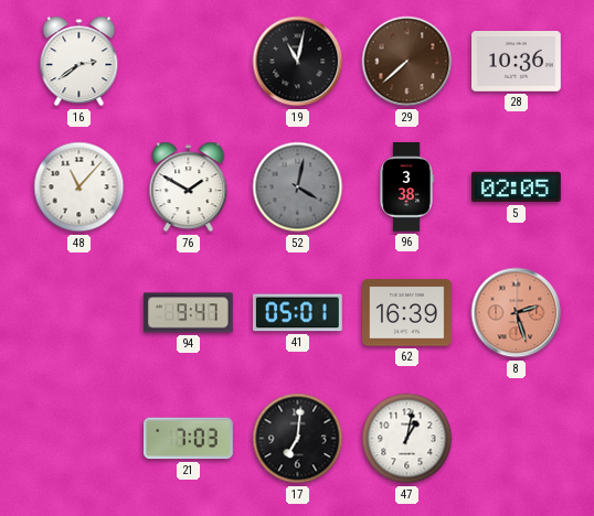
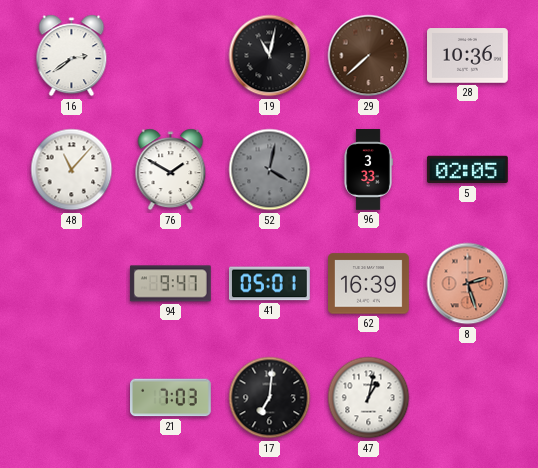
96: 3:38 -> 3:33
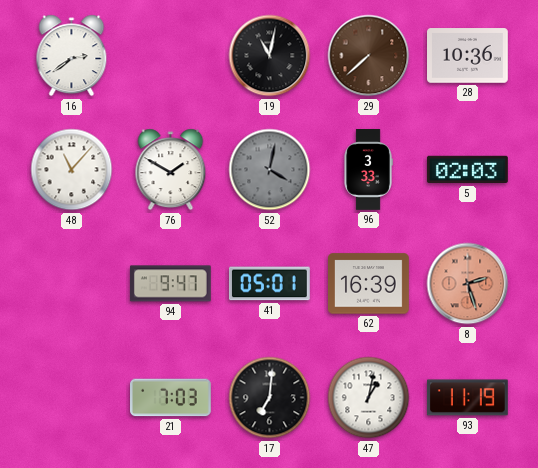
5: 02:05 -> 02:03
93: none -> 11:19
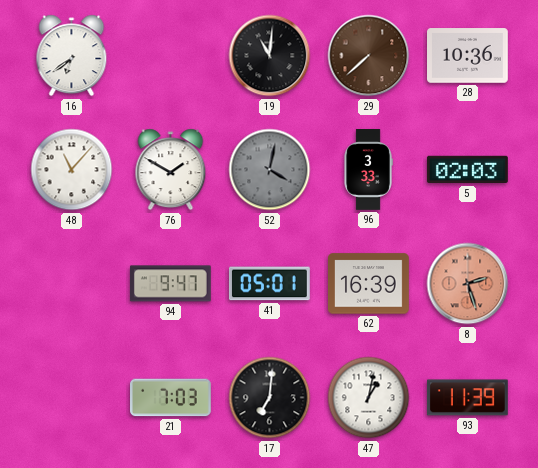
16: 2:39 -> 6:39
19: 11:02 -> 11:01
93: 11:19 -> 11:39
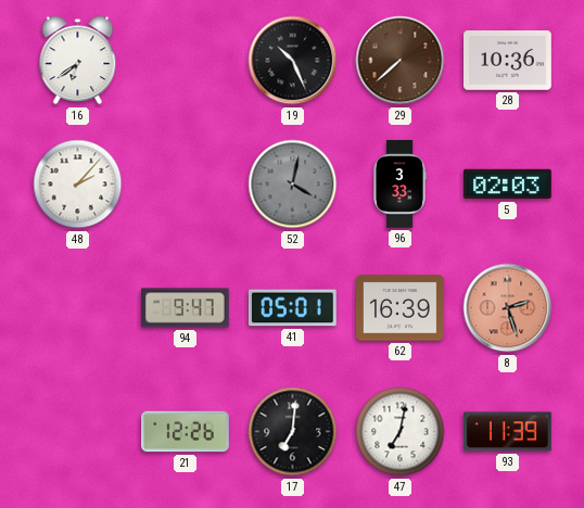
19: 11:01 -> 10:26
48: 11:07 -> 2:07
76: 1:50 -> none
21: 7:03 -> 12:26
47: 1:02 -> 7:02
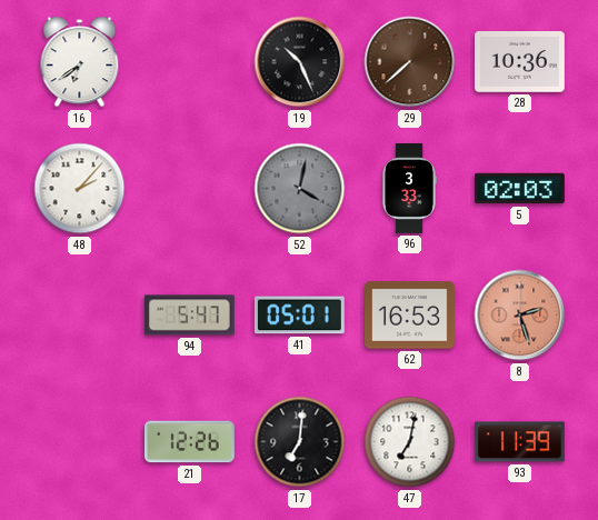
94: 9:47 -> 5:47
62: 16:39 -> 16:53
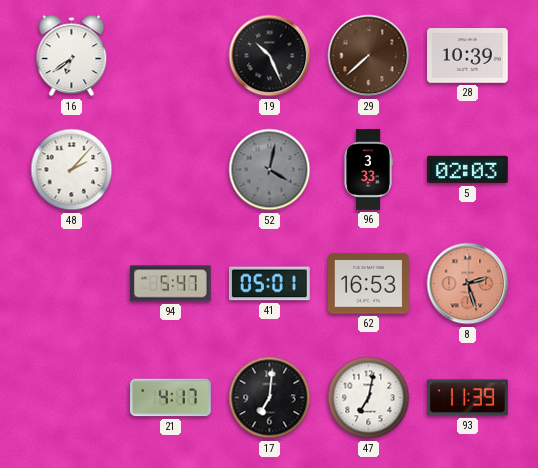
28: 10:36 -> 10:39
21: 12:26 -> 4:17
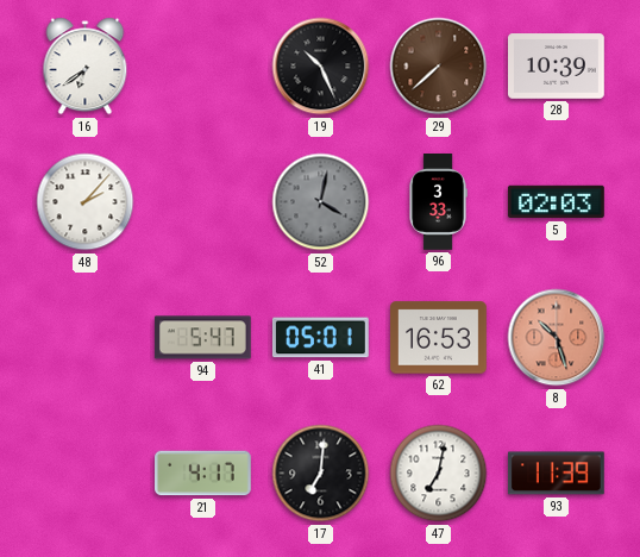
8: 2:27 -> 10:27
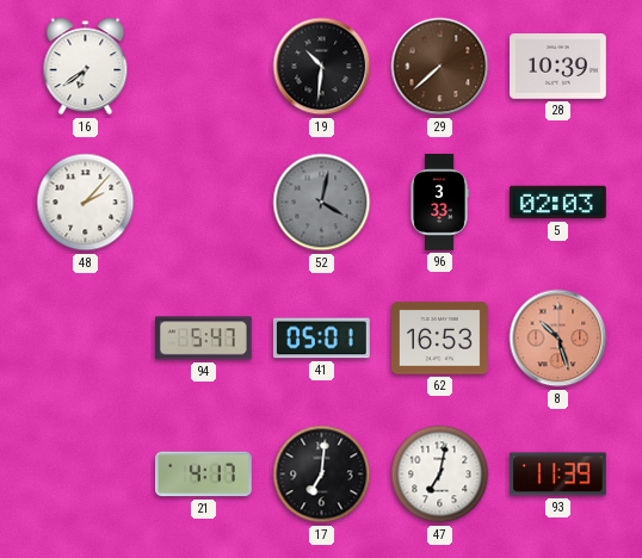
19: 10:26 -> 10:31
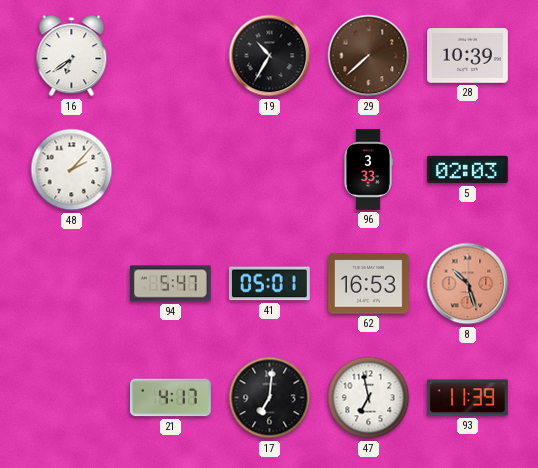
19: 10:31 -> 10:35
52: 4:02 -> none
47: 7:02 -> 6:58
